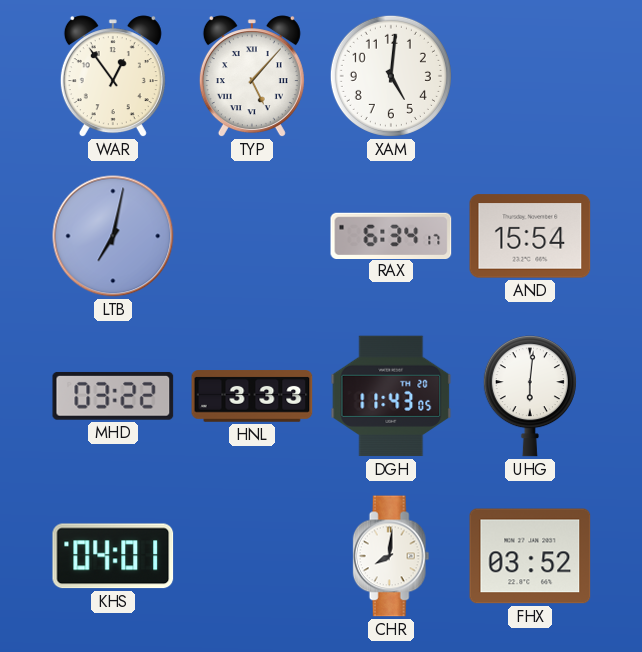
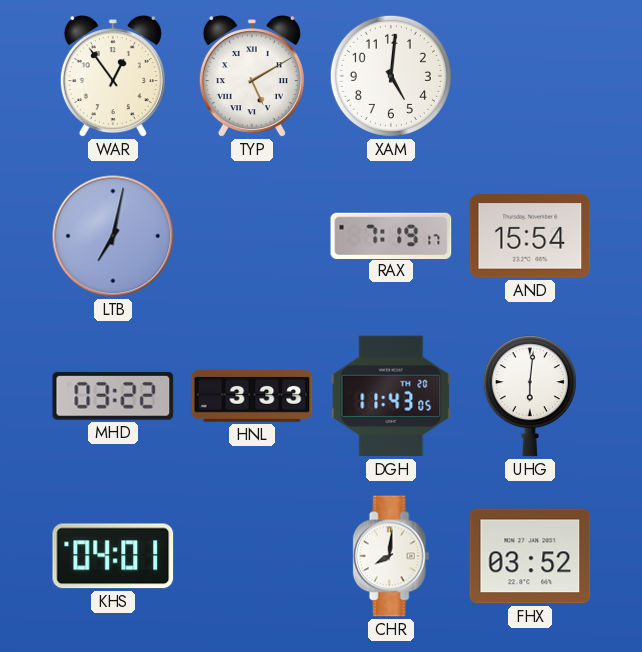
TYP: 5:07 -> 5:10
RAX: 6:34 -> 7:19
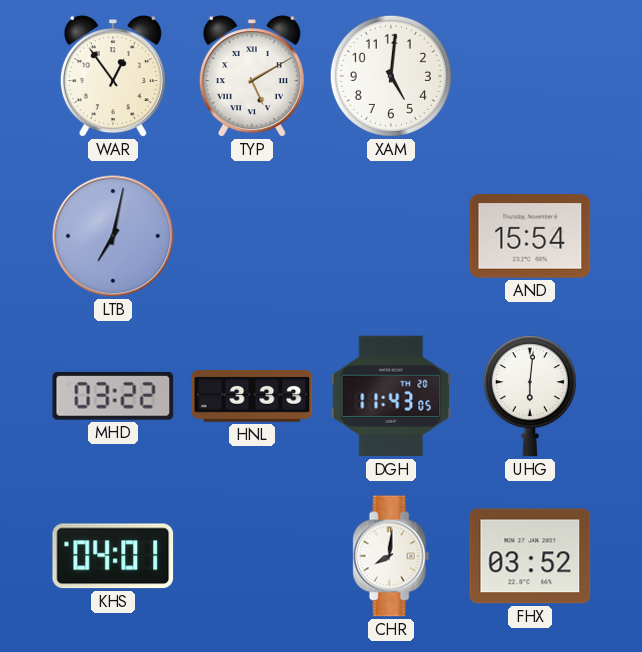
RAX: 7:19 -> none
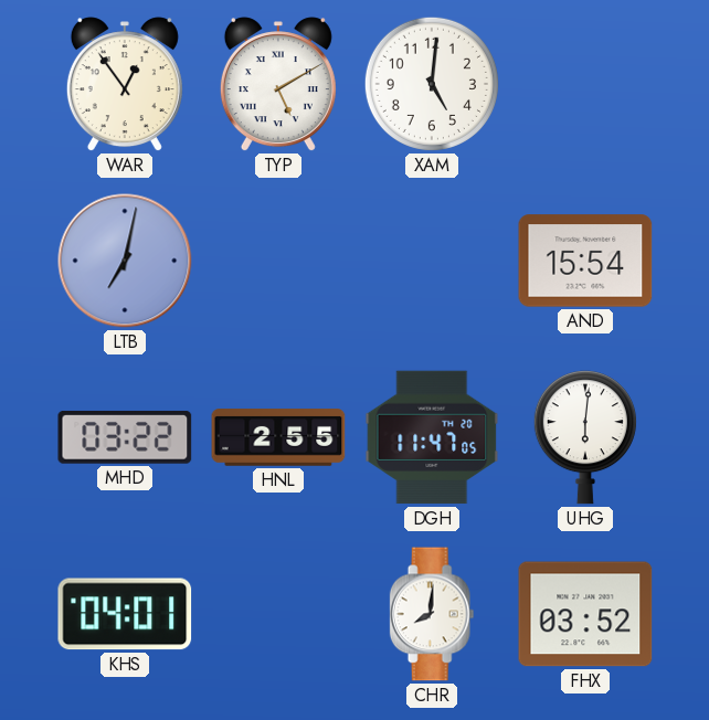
HNL: 3:33 -> 2:55
DGH: 11:43 -> 11:47
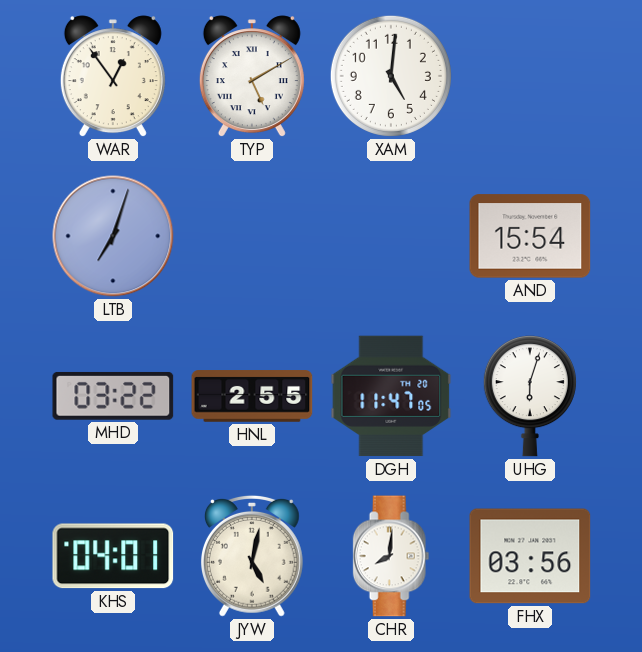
LTB: 7:02 -> 7:03
UHG: 6:01 -> 6:03
JYW: none -> 5:02
FHX: 03:52 -> 03:56
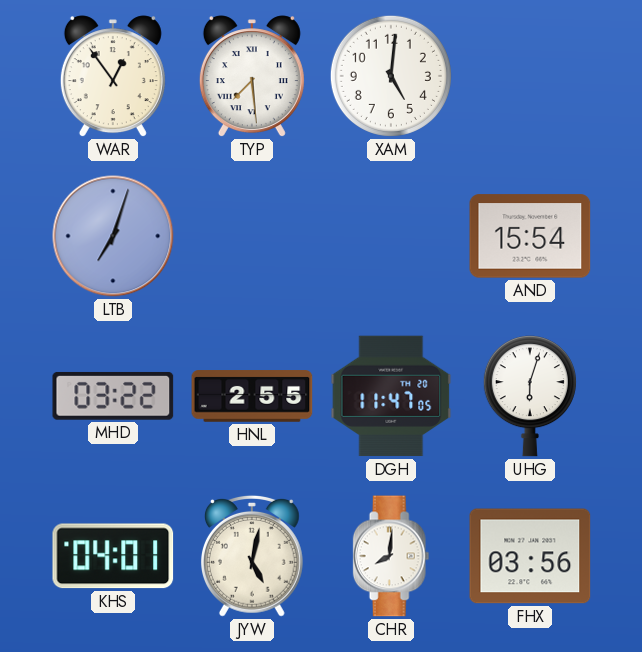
TYP: 5:10 -> 7:29
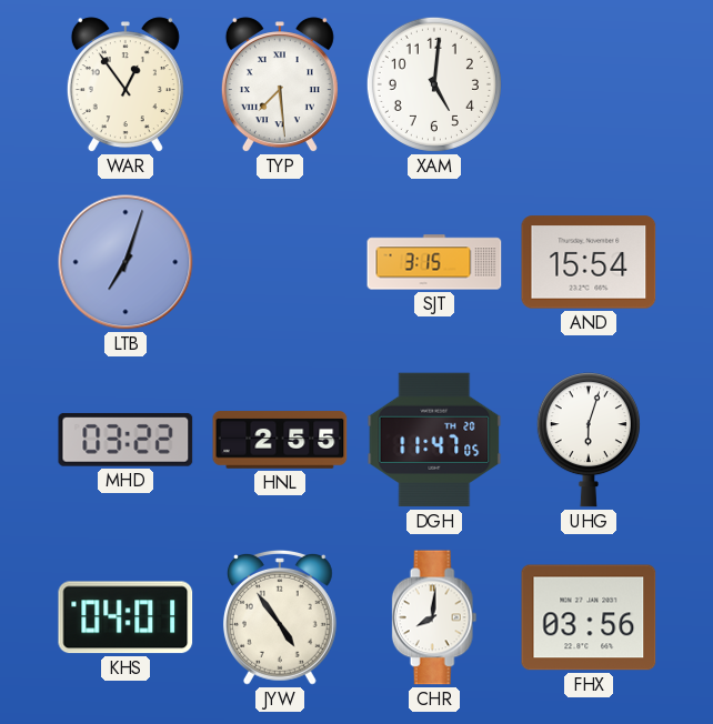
SJT: none -> 3:15
JYW: 5:02 -> 4:54
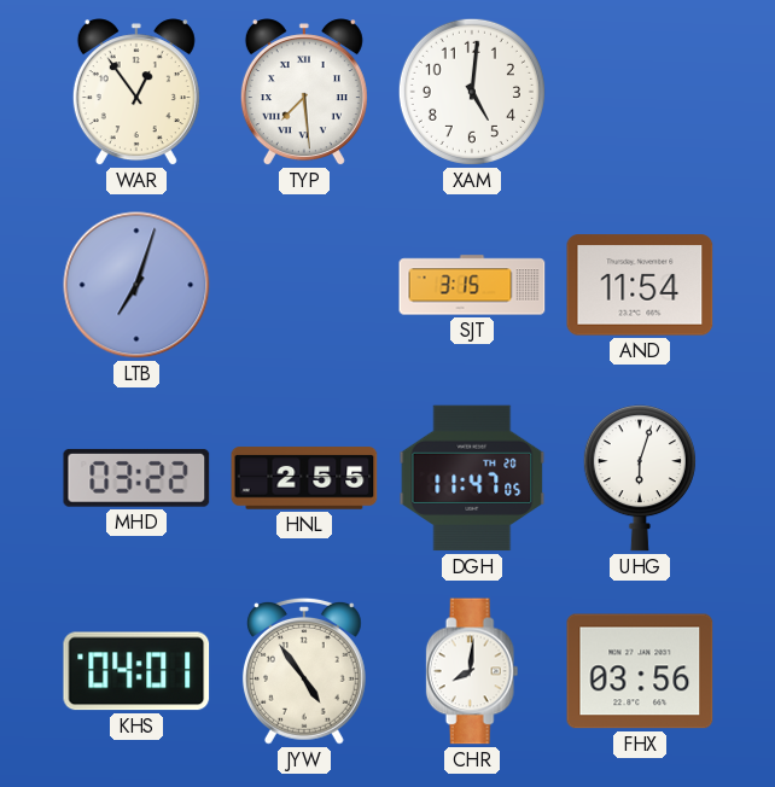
AND: 15:54 -> 11:54
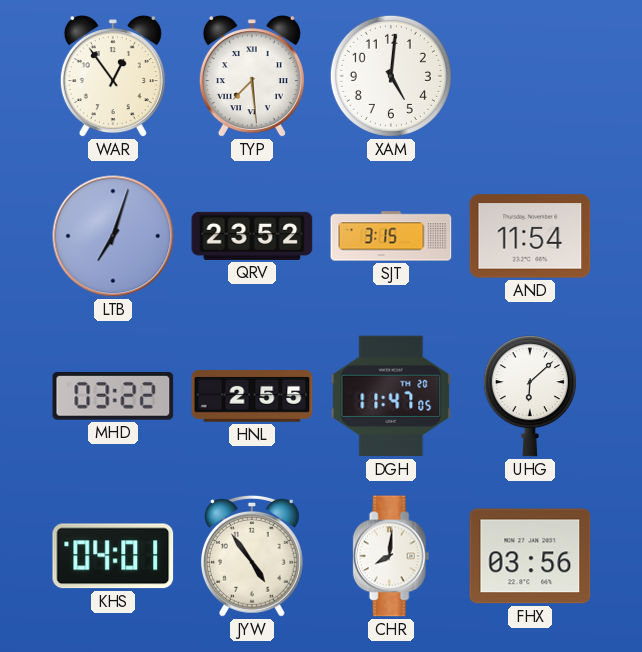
QRV: none -> 23:52
UHG: 6:03 -> 6:08
